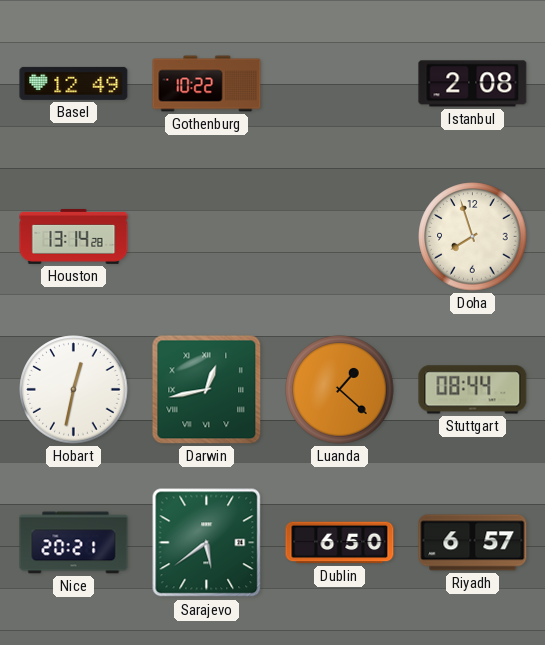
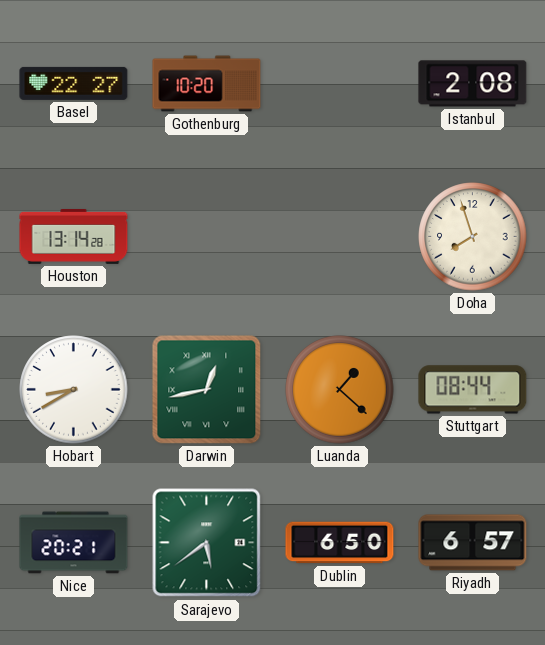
Basel: 12:49 -> 22:27
Gothenburg: 10:22 -> 10:20
Hobart: 12:32 -> 8:40
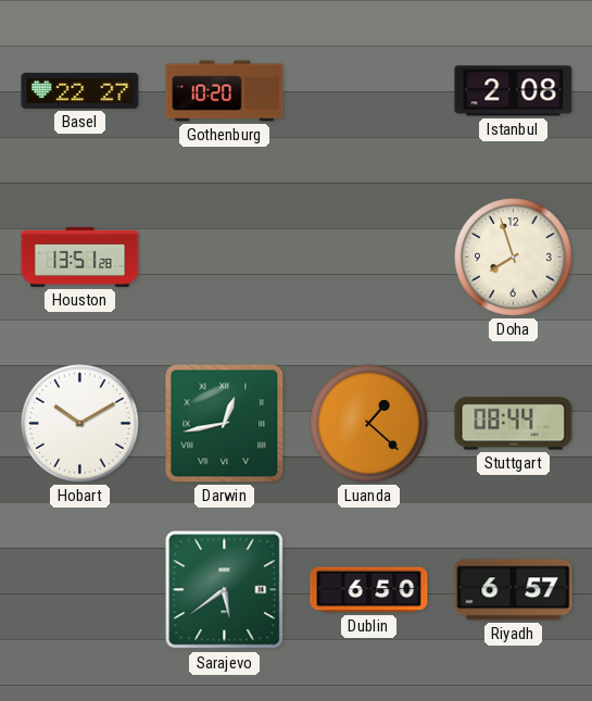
Houston: 13:14 -> 13:51
Hobart: 8:40 -> 10:10
Nice: 20:21 -> none
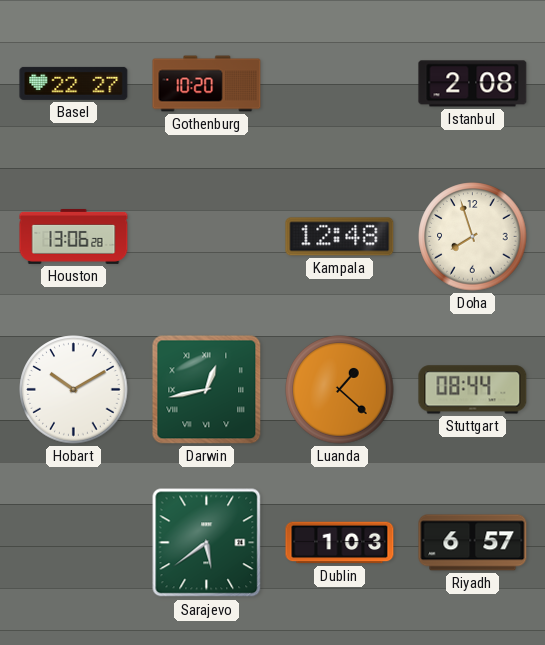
Houston: 13:51 -> 13:06
Kampala: none -> 12:48
Dublin: 6:50 -> 1:03
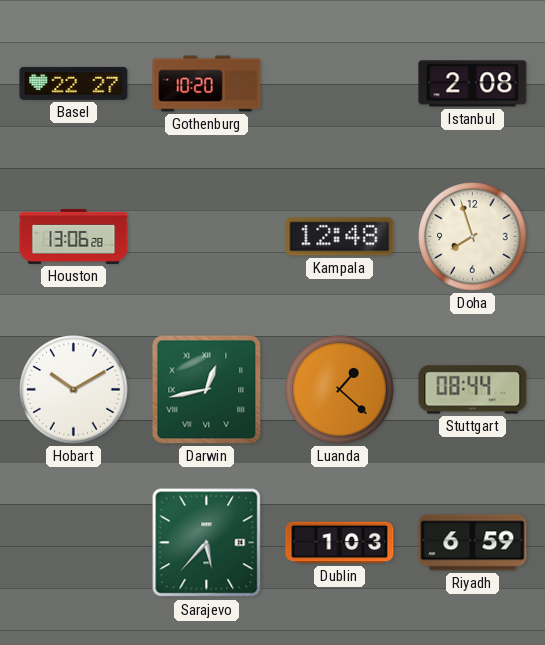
Sarajevo: 5:39 -> 5:37
Riyadh: 6:57 -> 6:59
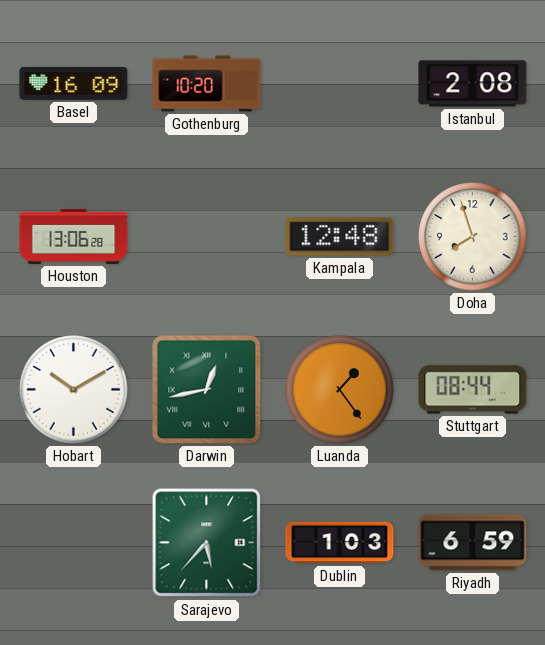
Basel: 22:27 -> 16:09
Luanda: 1:22 -> 1:24
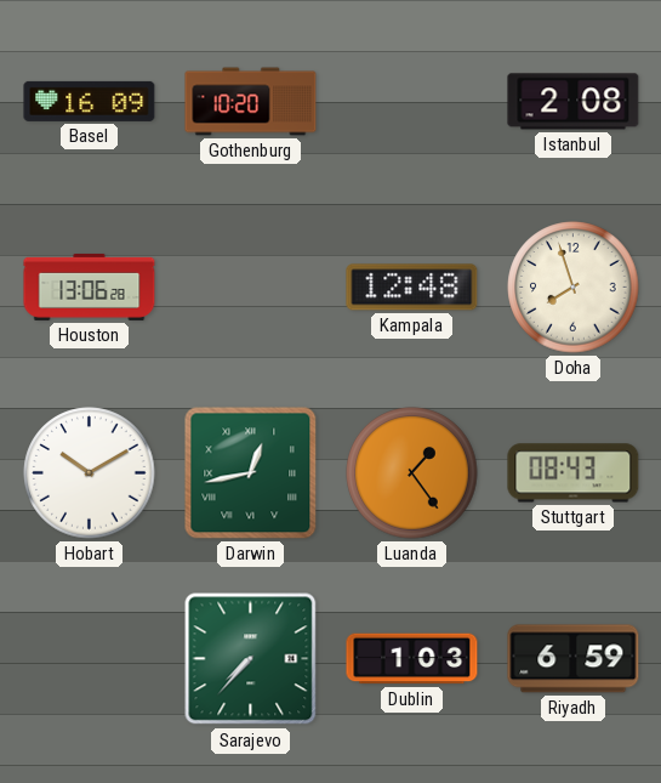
Stuttgart: 08:44 -> 08:43
Sarajevo: 5:37 -> 7:37
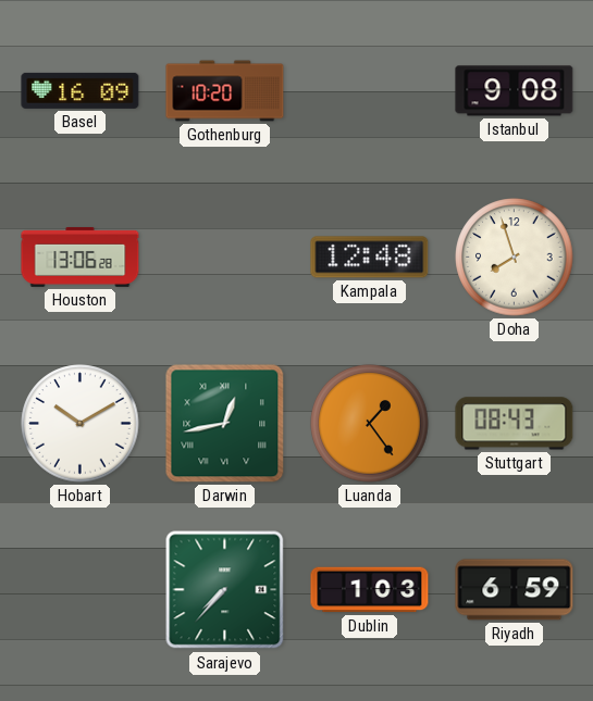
Istanbul: 2:08 -> 9:08
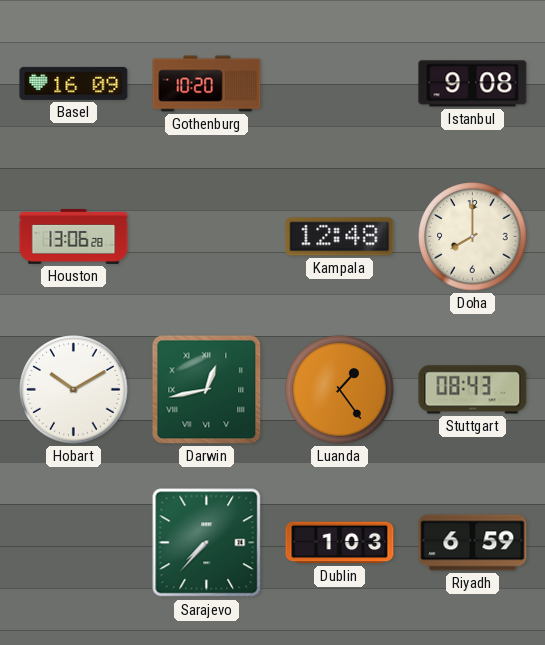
Doha: 7:57 -> 8:00
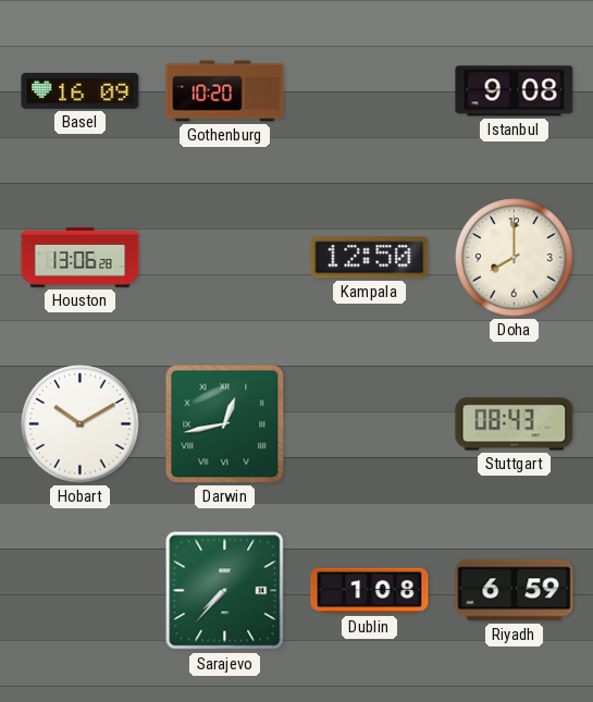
Kampala: 12:48 -> 12:50
Luanda: 1:24 -> none
Dublin: 1:03 -> 1:08
